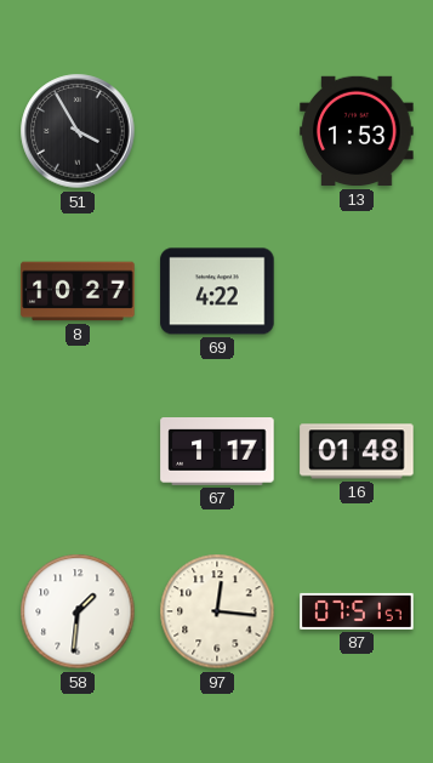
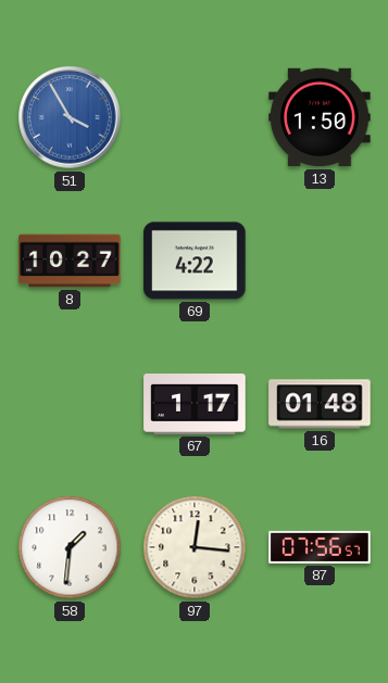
51 dial: black -> blue
13: 1:53 -> 1:50
87: 07:51 -> 07:56
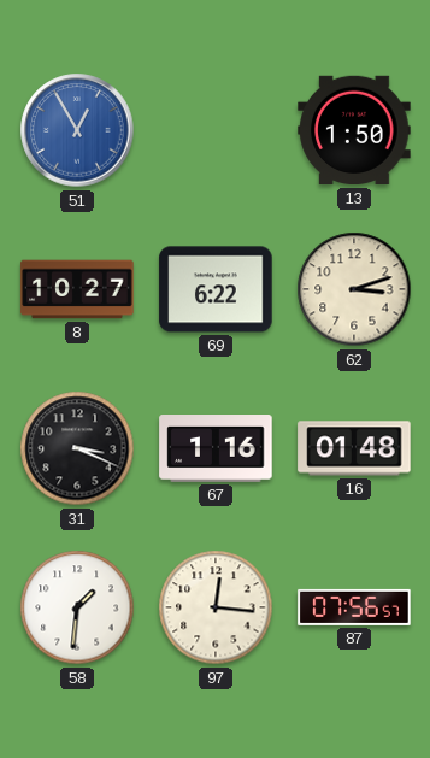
51: 3:55 -> 12:55
69: 4:22 -> 6:22
62: none -> 3:12
31: none -> 3:19
67: 1:17 -> 1:16
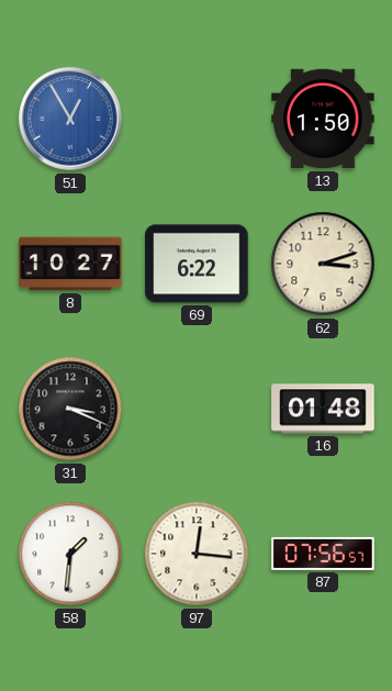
67: 1:16 -> none
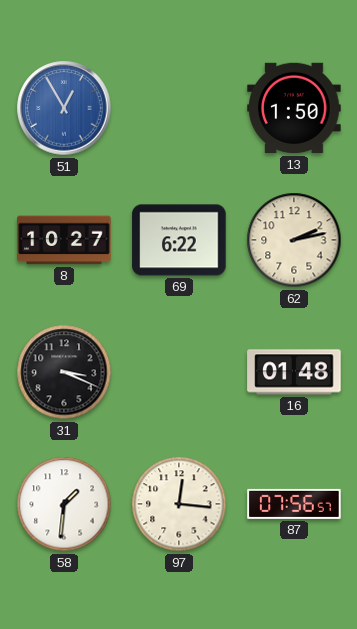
62: 3:12 -> 2:13
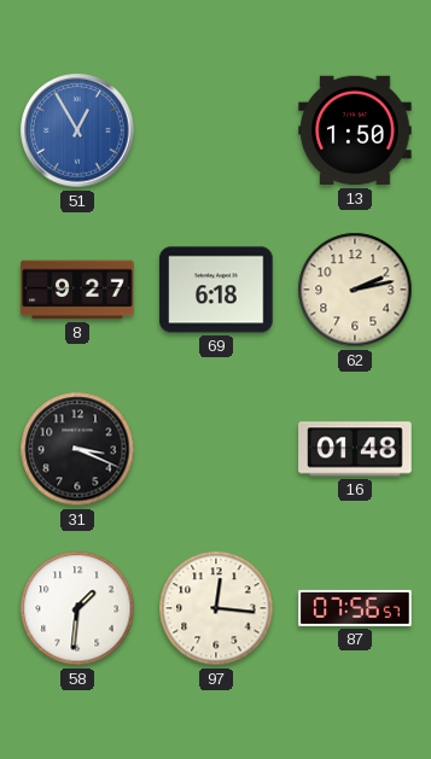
8: 10:27 -> 9:27
69: 6:22 -> 6:18
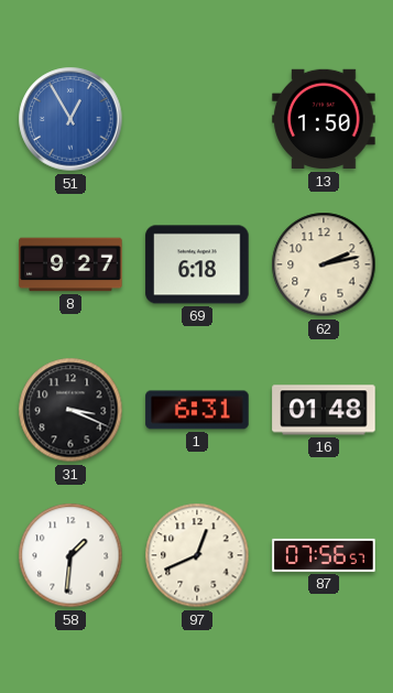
1: none -> 6:31
97: 12:16 -> 12:41
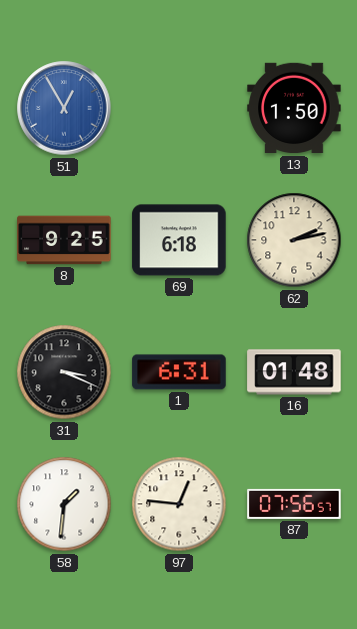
8: 9:27 -> 9:25
97: 12:41 -> 12:46
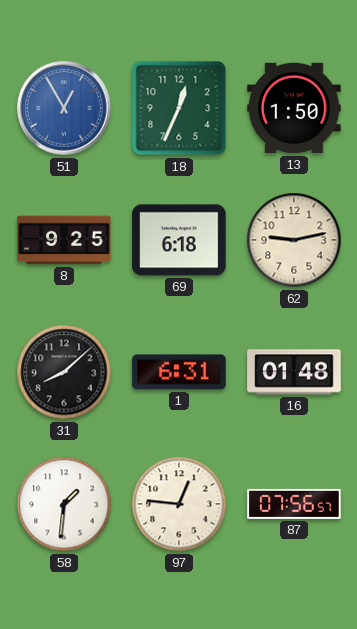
18: none -> 12:34
62: 2:13 -> 9:13
31: 3:19 -> 8:08
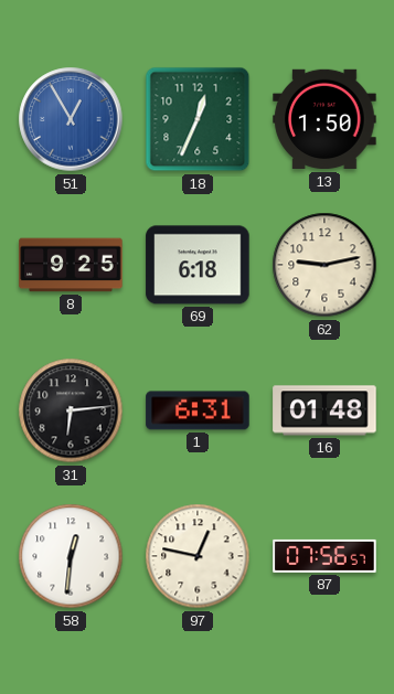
31: 8:08 -> 6:14
58: 1:31 -> 12:31
97: 12:46 -> 12:47
